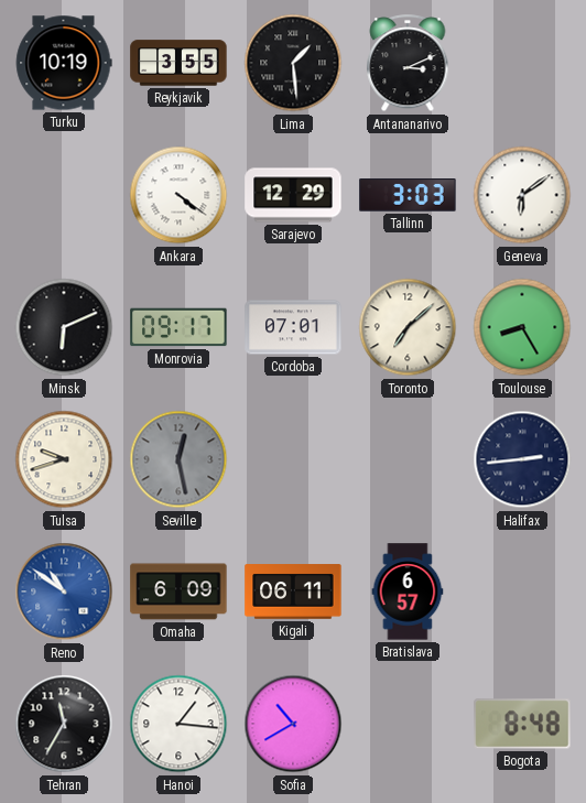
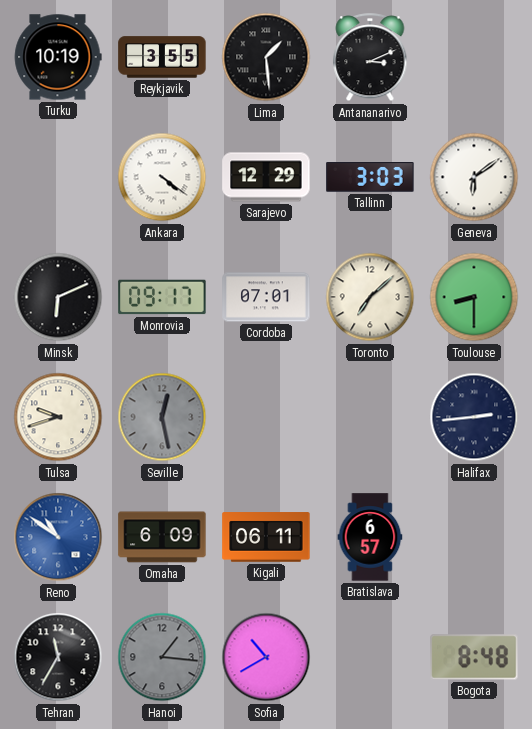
Toulouse: 8:25 -> 8:30
Hanoi dial: white -> grey
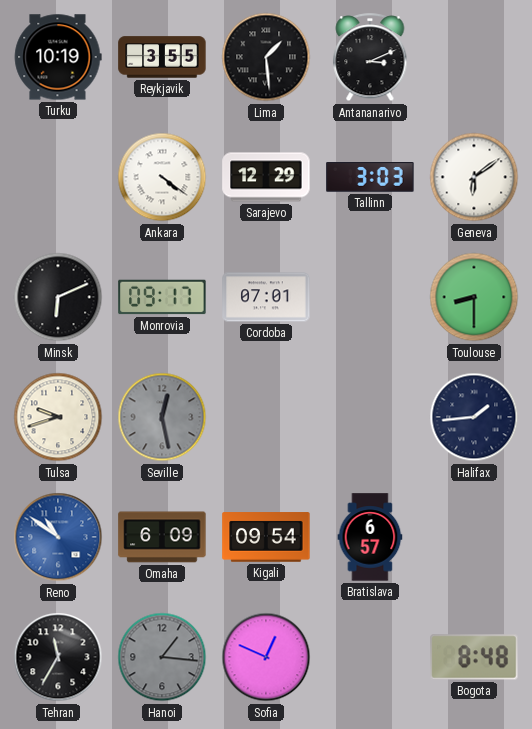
Toronto: 7:08 -> none
Halifax: 2:44 -> 1:44
Kigali: 06:11 -> 09:54
Sofia: 10:40 -> 12:49
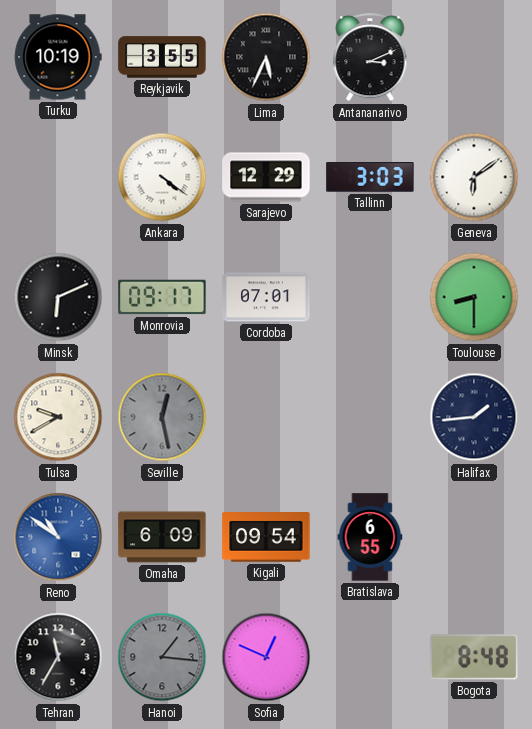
Lima: 1:29 -> 5:34
Tulsa: 9:42 -> 9:40
Bratislava: 6:57 -> 6:55
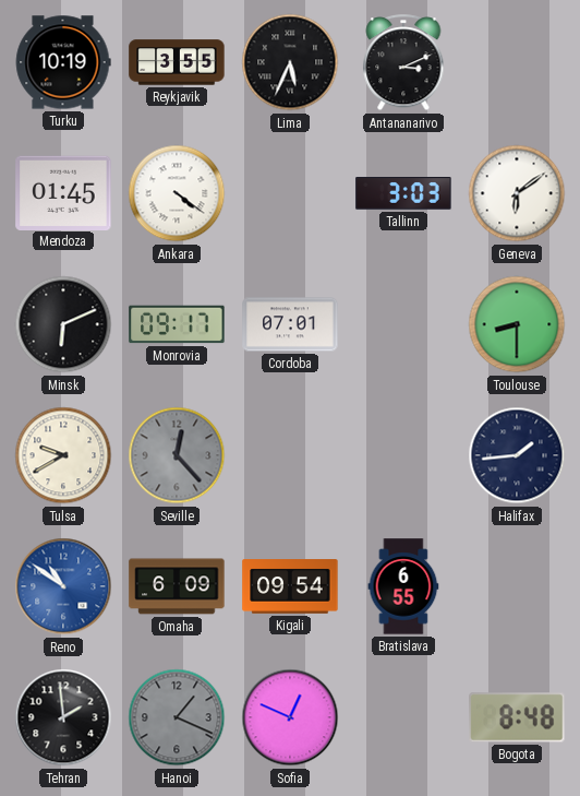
Mendoza: none -> 01:45
Sarajevo: 12:29 -> none
Seville: 12:28 -> 12:23
Tehran: 11:35 -> 1:59
Hanoi: 1:16 -> 1:19
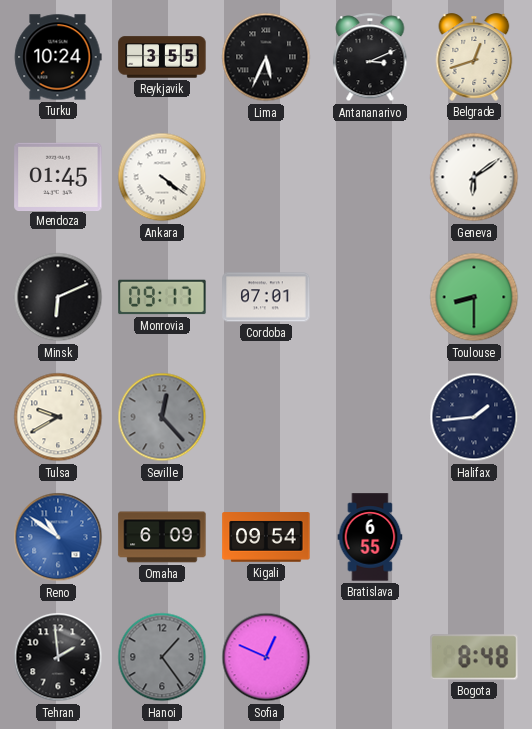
Turku: 10:19 -> 10:24
Belgrade: none -> 12:42
Tallinn: 3:03 -> none
Hanoi: 1:19 -> 1:24
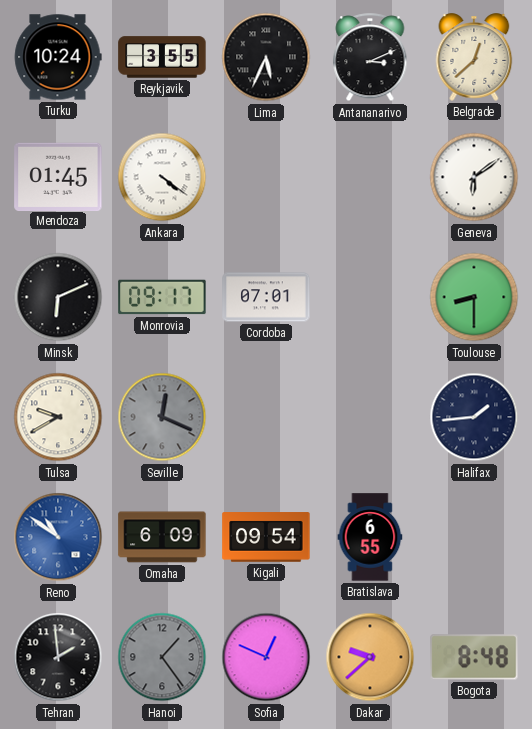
Belgrade: 12:42 -> 12:38
Seville: 12:23 -> 12:19
Dakar: none -> 9:38
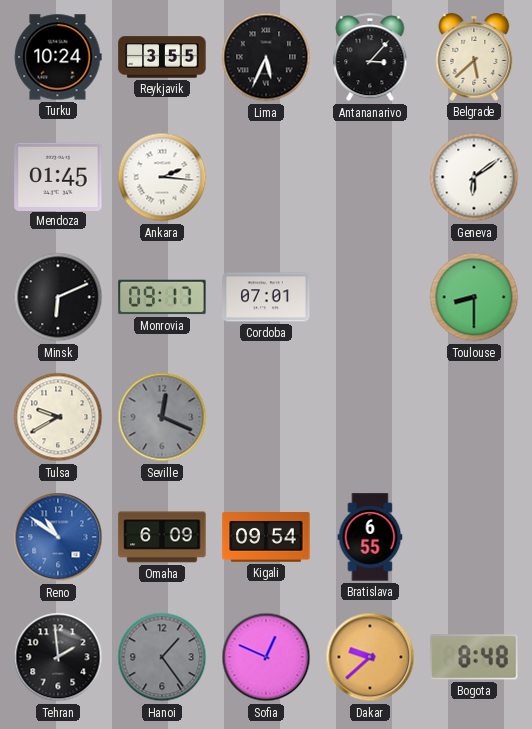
Antananarivo: 3:11 -> 3:07
Belgrade: 12:38 -> 5:38
Ankara: 4:21 -> 2:16
Halifax: 1:44 -> none
